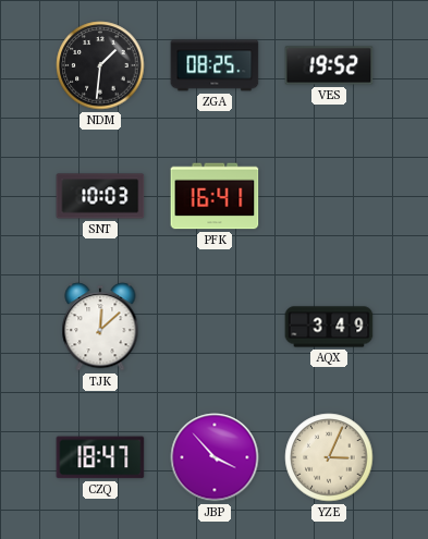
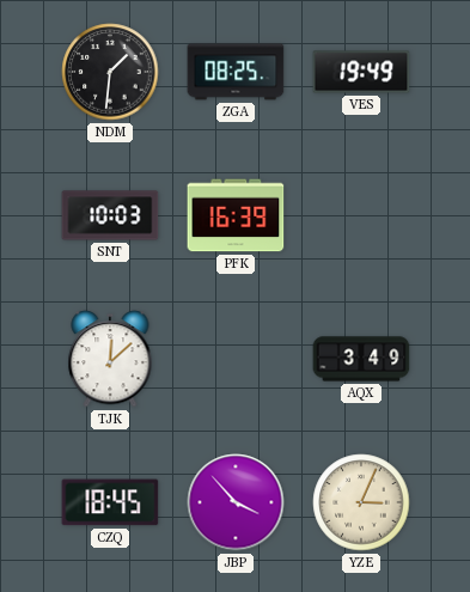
VES: 19:52 -> 19:49
PFK: 16:41 -> 16:39
CZQ: 18:47 -> 18:45
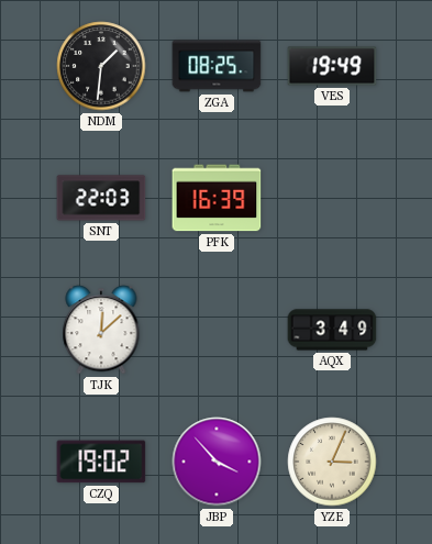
SNT: 10:03 -> 22:03
CZQ: 18:45 -> 19:02
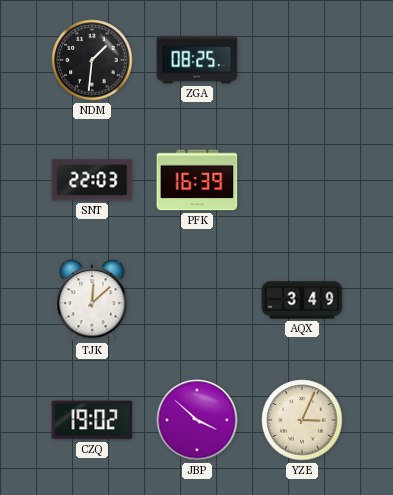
VES: 19:49 -> none
JBP: 3:53 -> 3:52
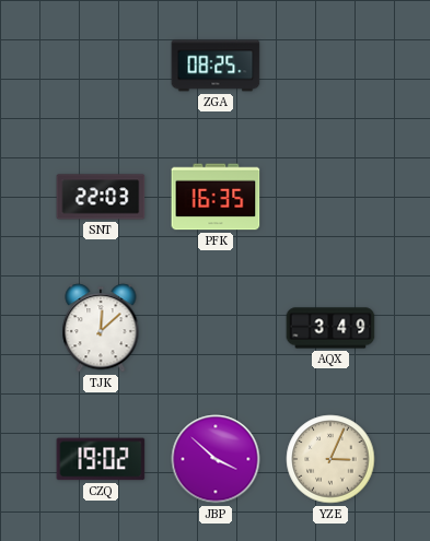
NDM: 1:31 -> none
PFK: 16:39 -> 16:35
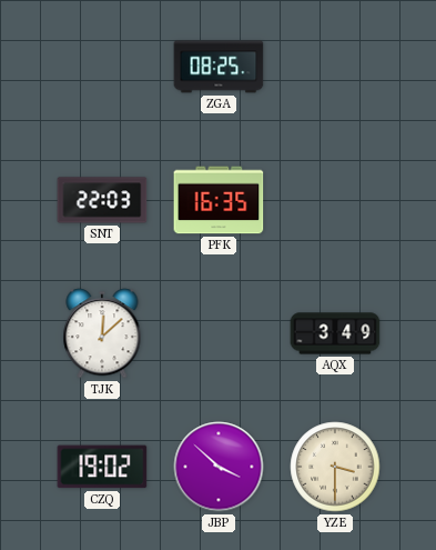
YZE: 3:04 -> 3:30
